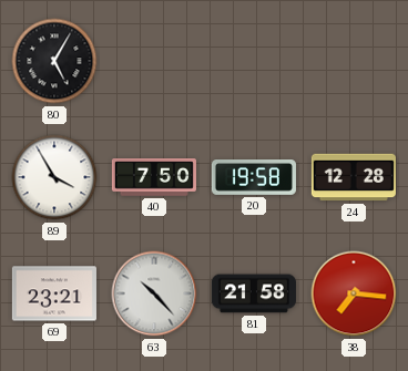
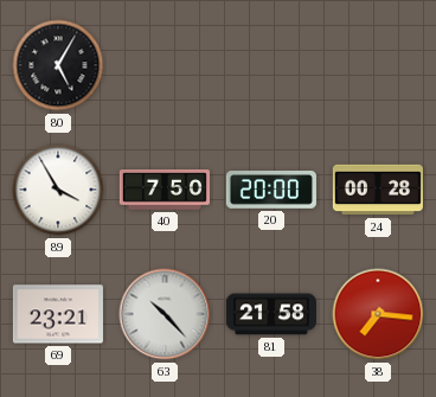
20: 19:58 -> 20:00
24: 12:28 -> 00:28
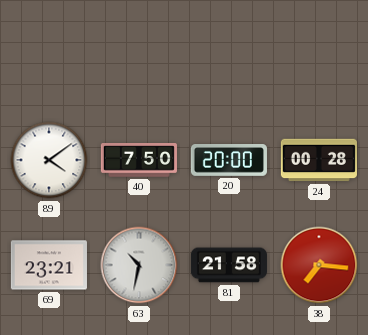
80: 5:05 -> none
89: 3:55 -> 4:09
63: 10:23 -> 10:32
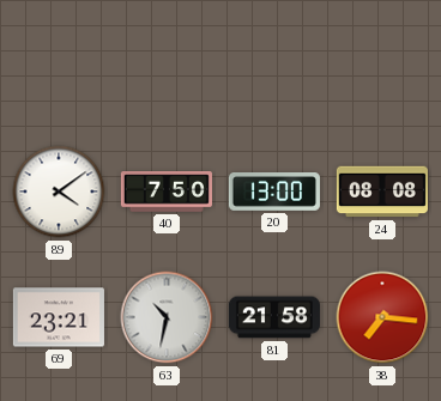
20: 20:00 -> 13:00
24: 00:28 -> 08:08
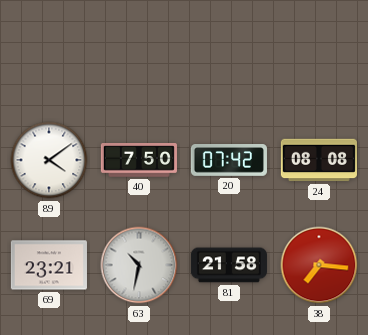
20: 13:00 -> 07:42
